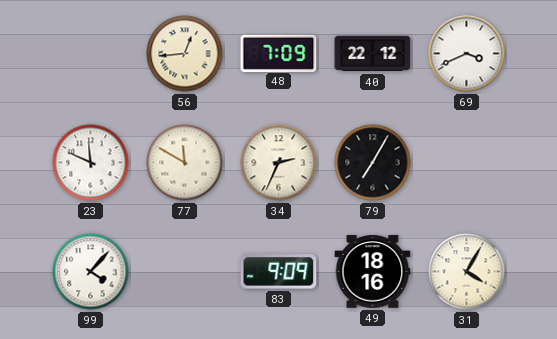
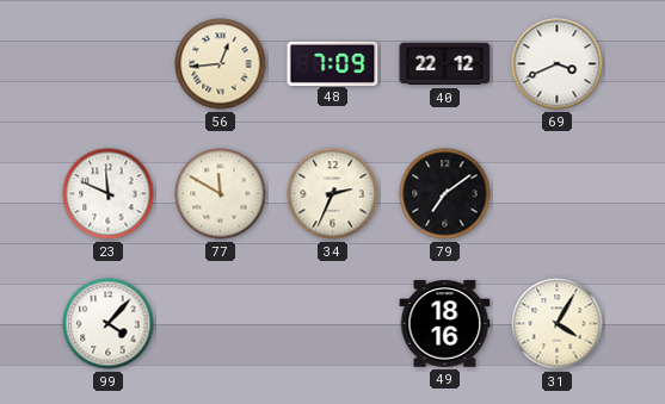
79: 7:05 -> 7:09
83: 9:09 -> none
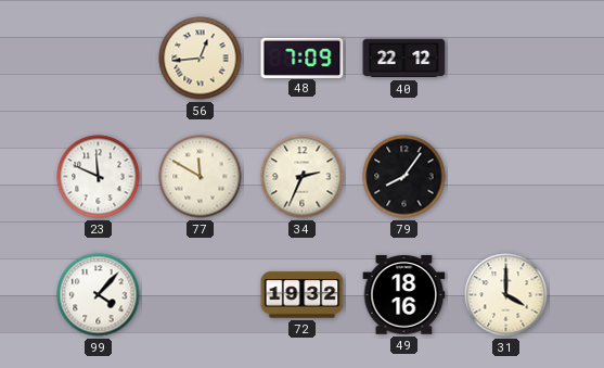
69: 3:41 -> none
79: 7:09 -> 8:06
72: none -> 19:32
31: 4:05 -> 4:00
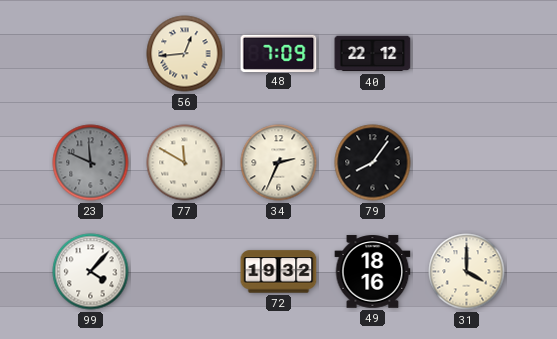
23 dial: white -> grey
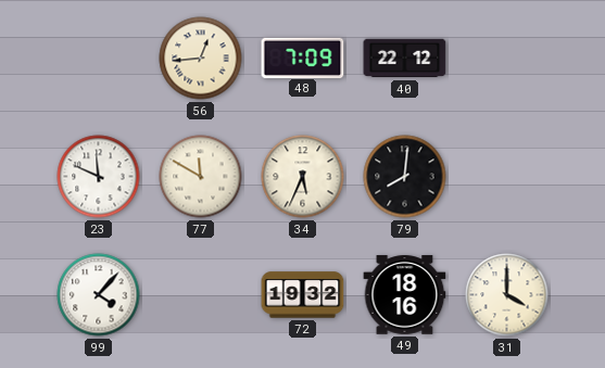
23 dial: grey -> white
34: 2:34 -> 5:34
79: 8:06 -> 8:01
